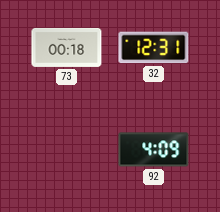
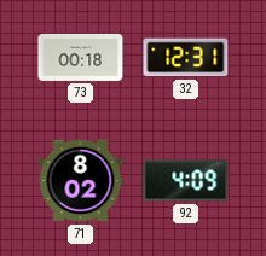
71: none -> 8:02
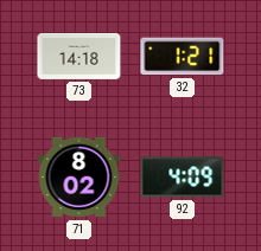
73: 00:18 -> 14:18
32: 12:31 -> 1:21
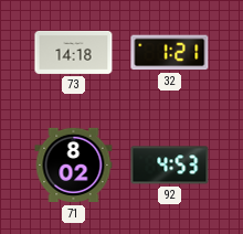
92: 4:09 -> 4:53
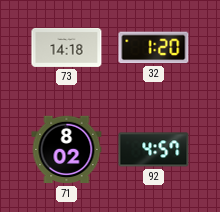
32: 1:21 -> 1:20
92: 4:53 -> 4:57
